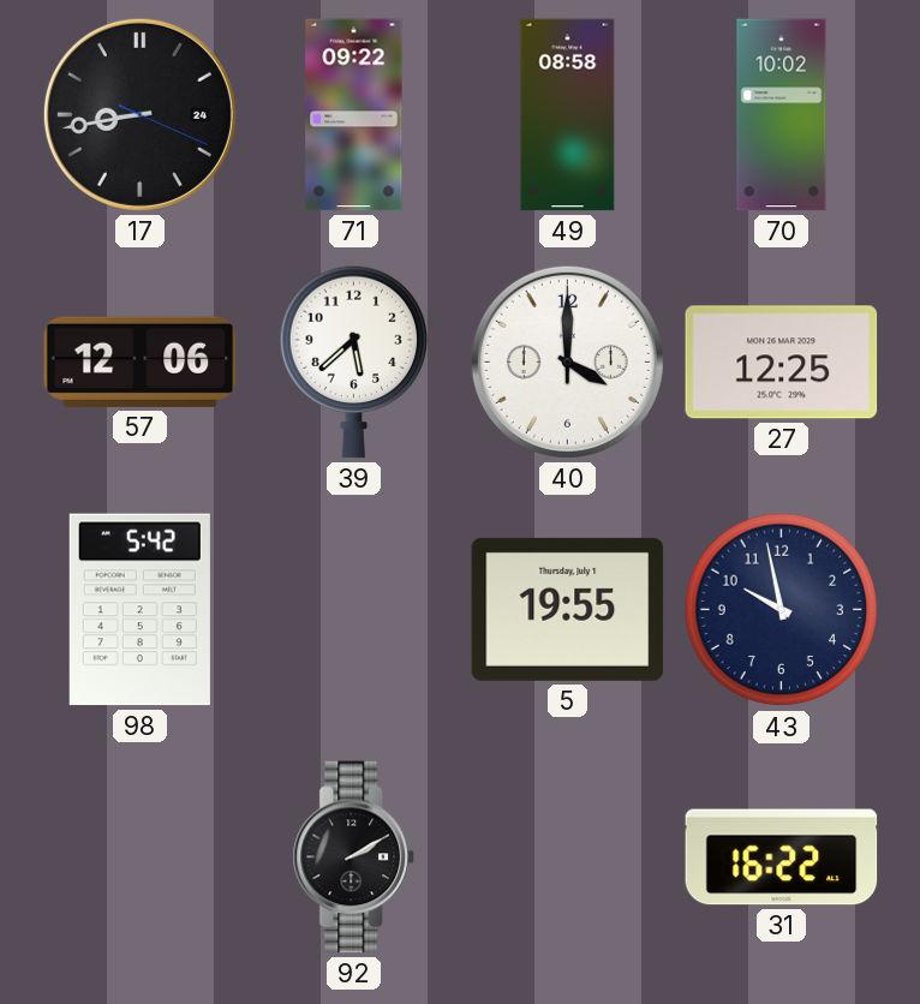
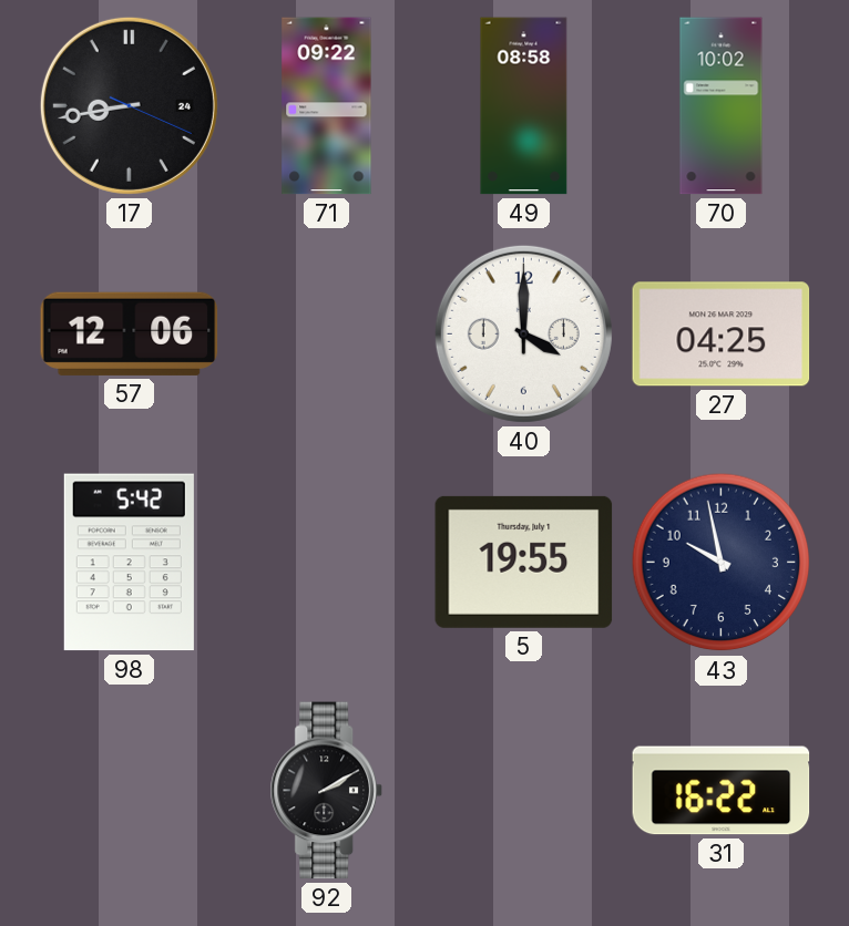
39: 5:38 -> none
27: 12:25 -> 04:25
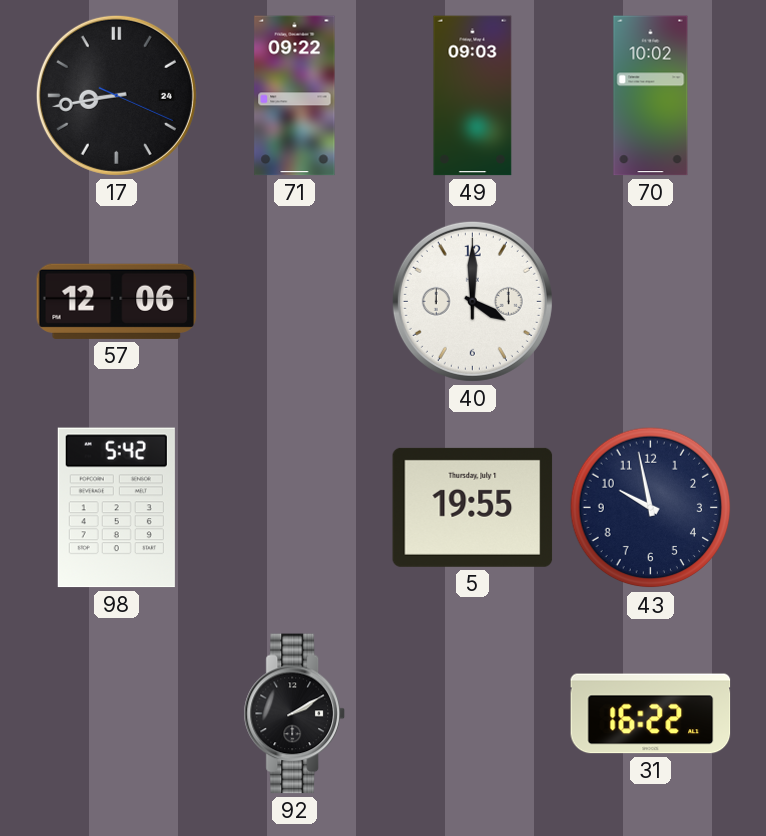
49: 08:58 -> 09:03
27: 04:25 -> none
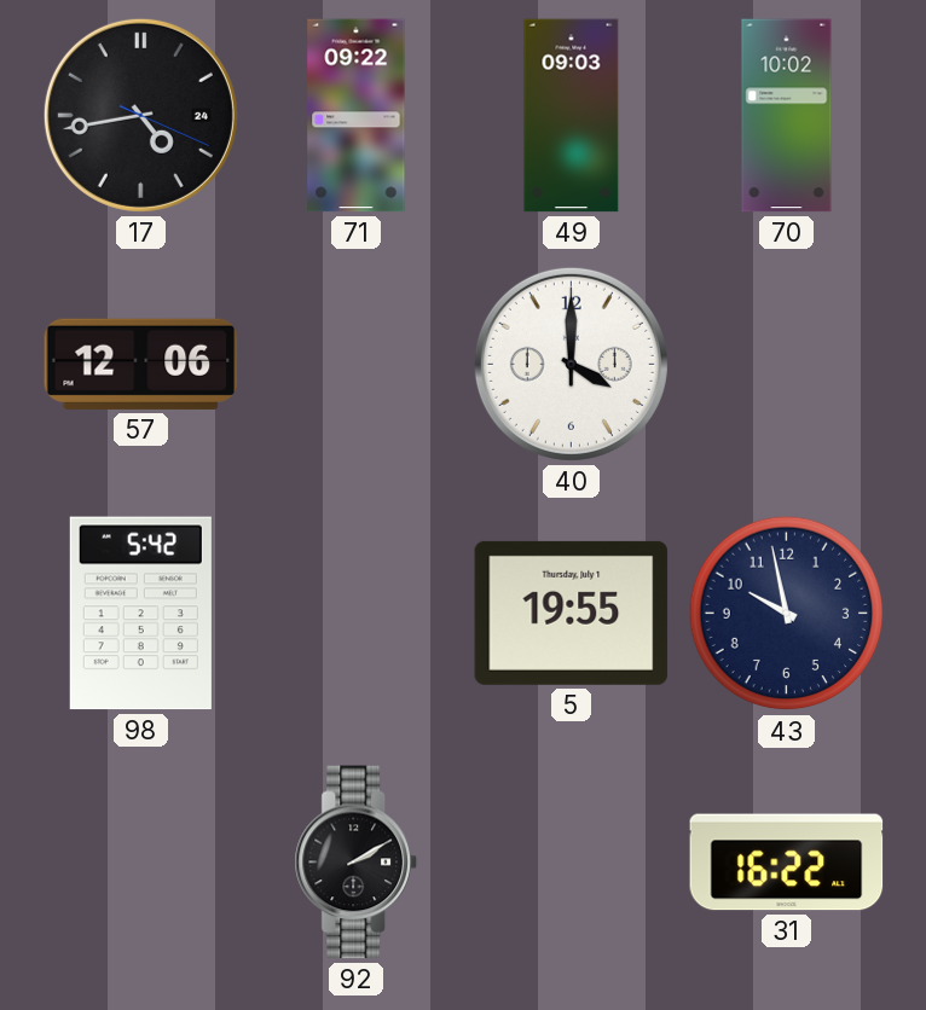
17: 8:43 -> 4:43
